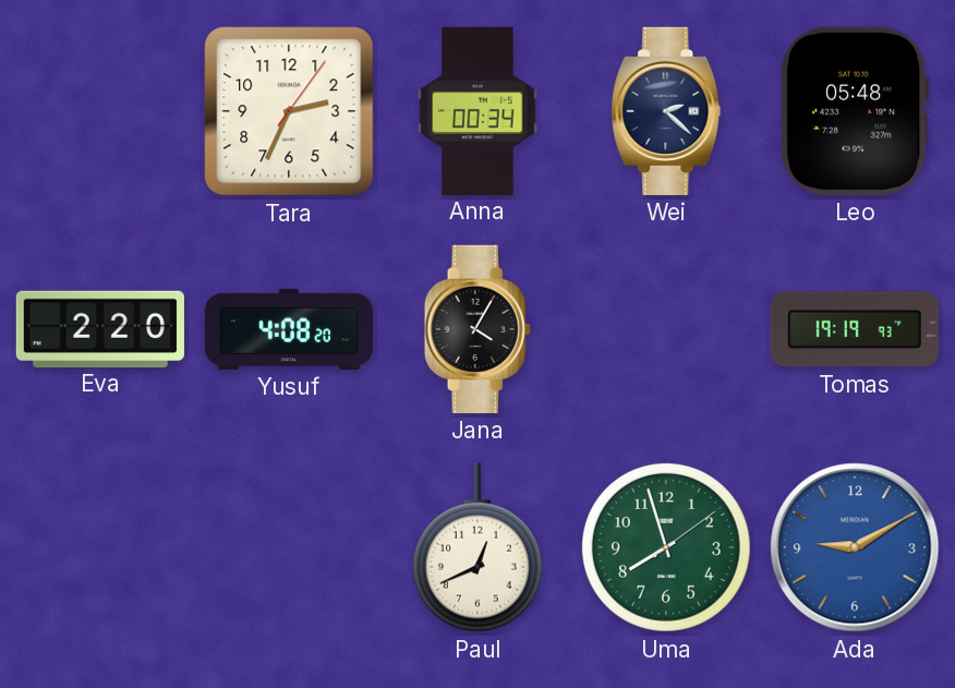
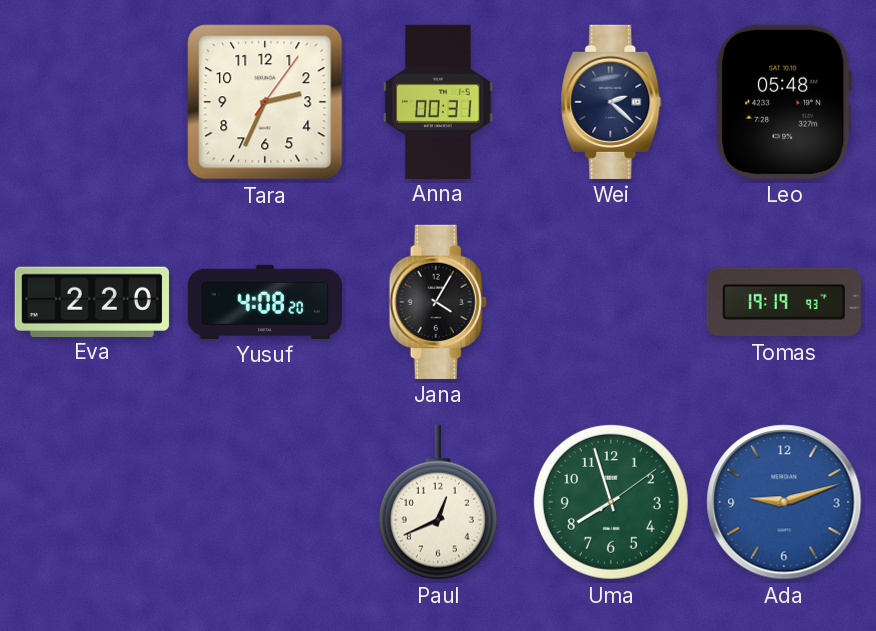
Anna: 00:34 -> 00:31
Ada: 9:10 -> 9:12
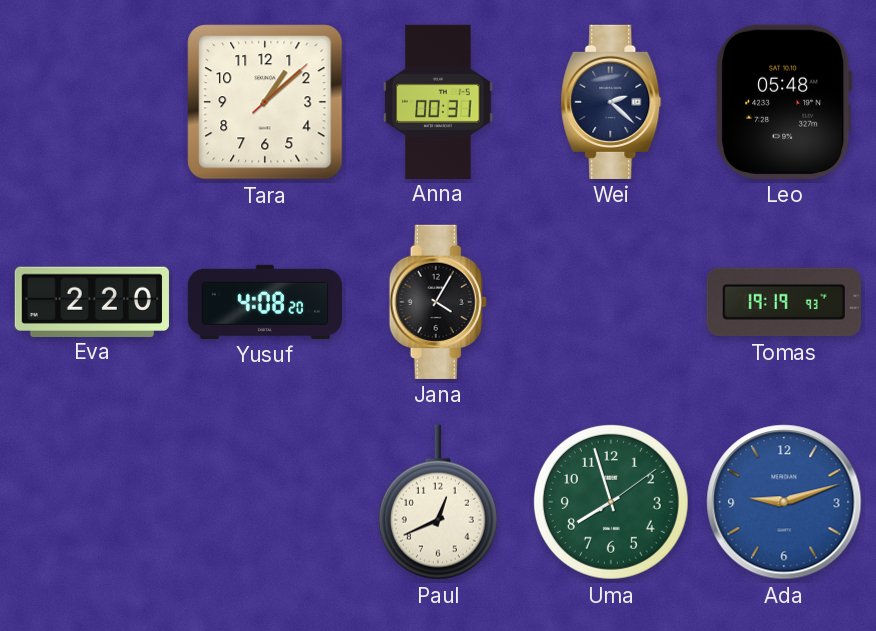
Tara: 2:34 -> 1:08
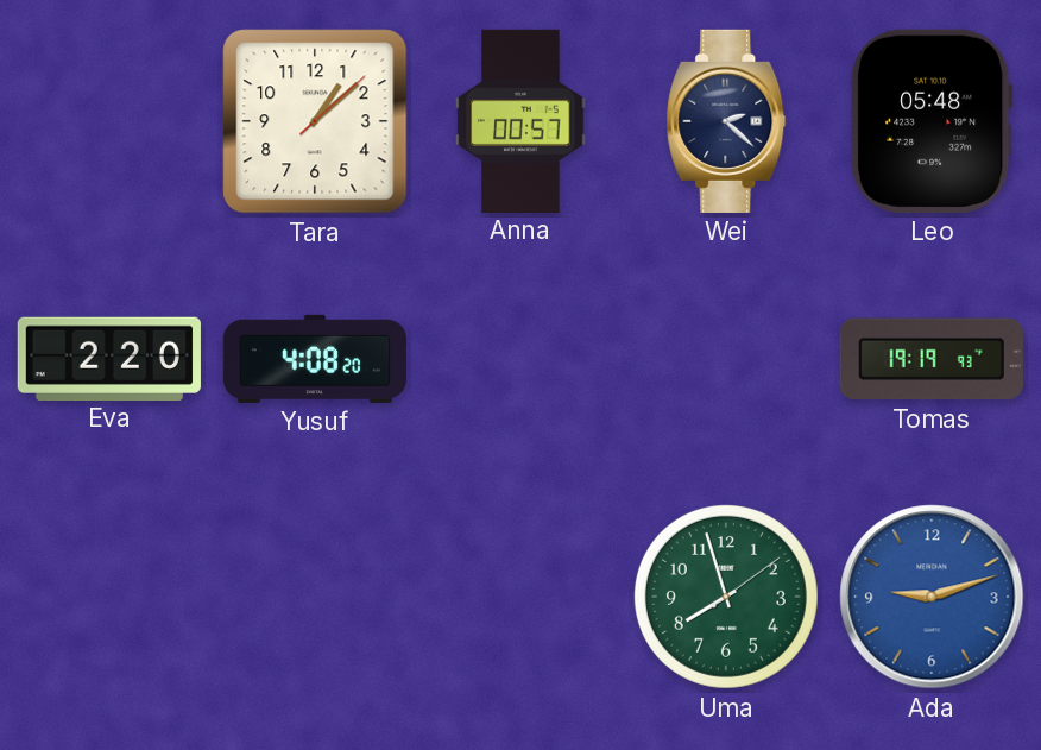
Anna: 00:31 -> 00:57
Jana: 4:05 -> none
Paul: 12:41 -> none
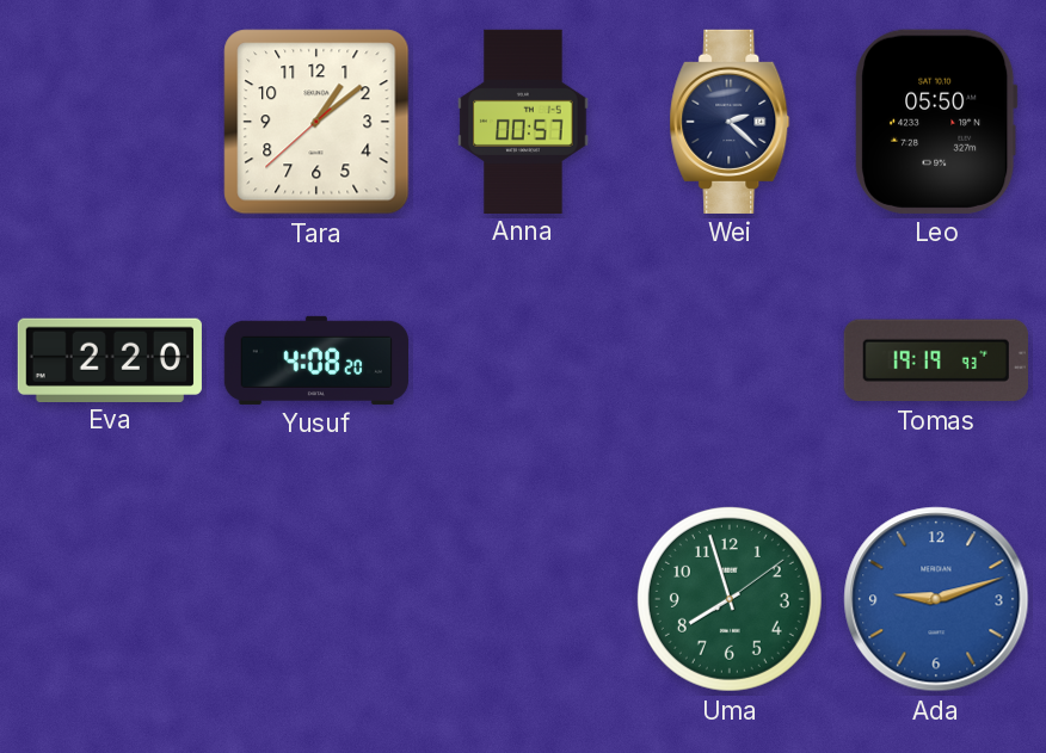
Tara: 1:08:08 -> 1:08:38
Leo: 05:48 -> 05:50
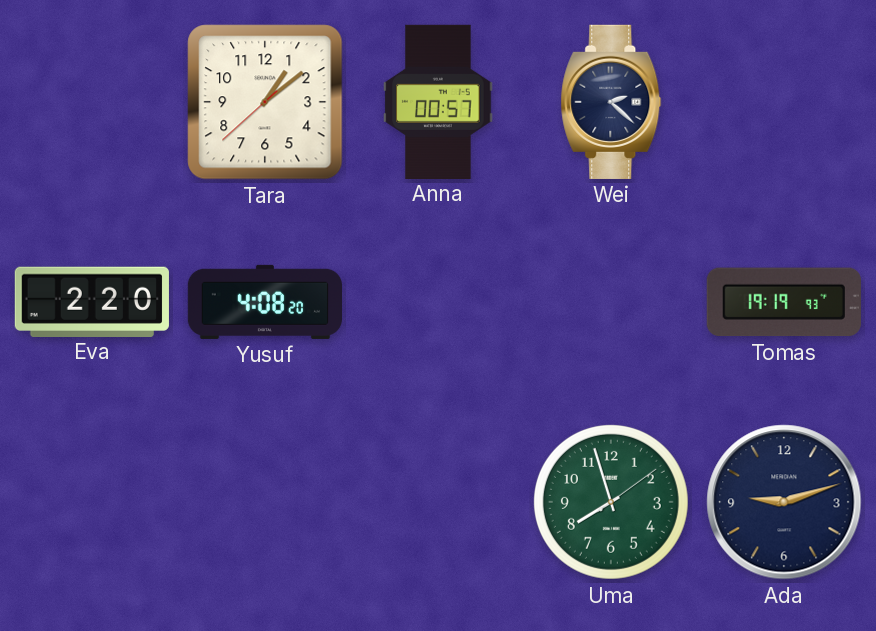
Leo: 05:50 -> none
Ada dial: blue -> navy
